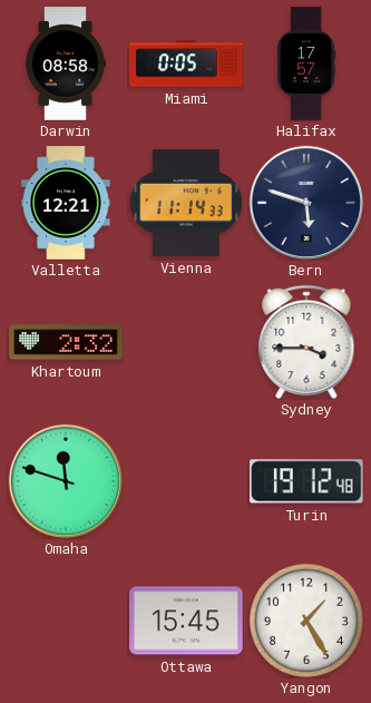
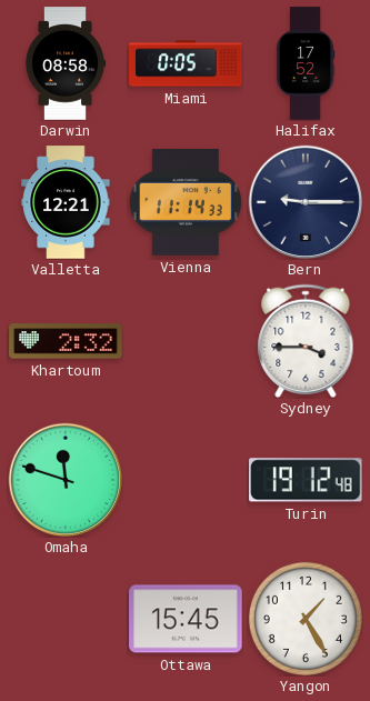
Halifax: 17:57 -> 17:52
Bern: 5:48 -> 9:15
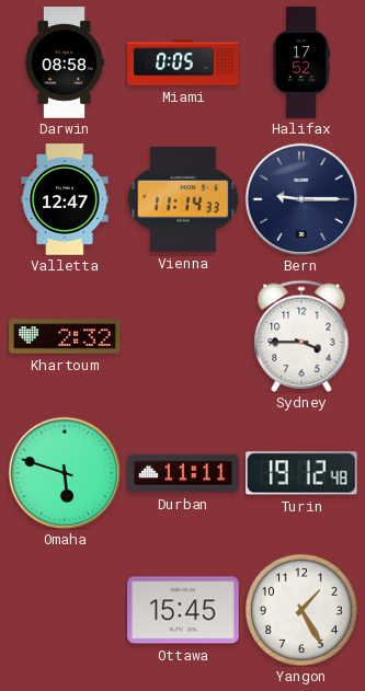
Valletta: 12:21 -> 12:47
Omaha: 11:48 -> 5:48
Durban: none -> 11:11
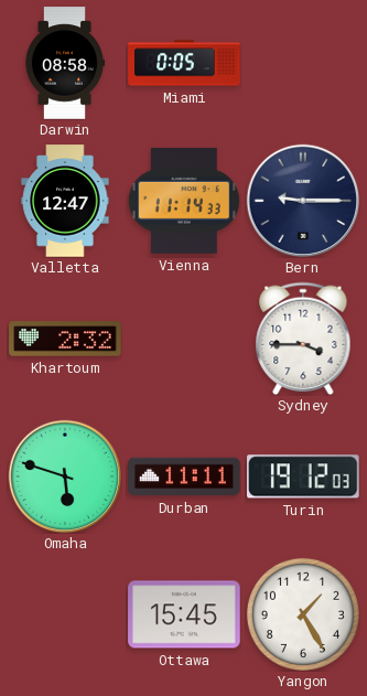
Halifax: 17:52 -> none
Turin: 19:12:48 -> 19:12:03
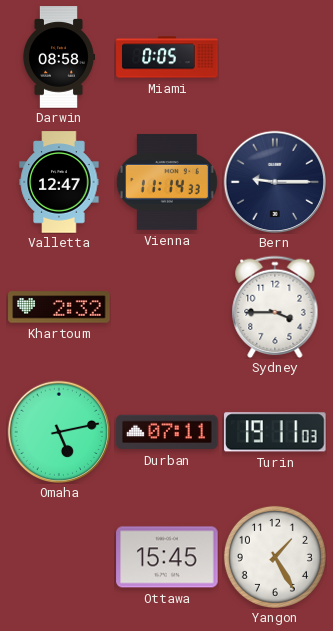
Omaha: 5:48 -> 5:13
Durban: 11:11 -> 07:11
Turin: 19:12 -> 19:11
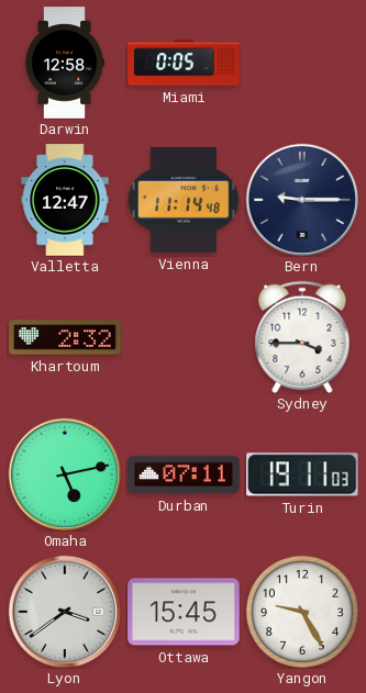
Darwin: 08:58 -> 12:58
Vienna: 11:14:33 -> 11:14:48
Lyon: none -> 3:39
Yangon: 1:25 -> 9:25
